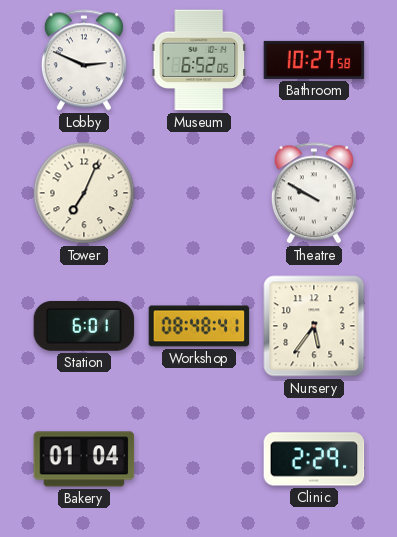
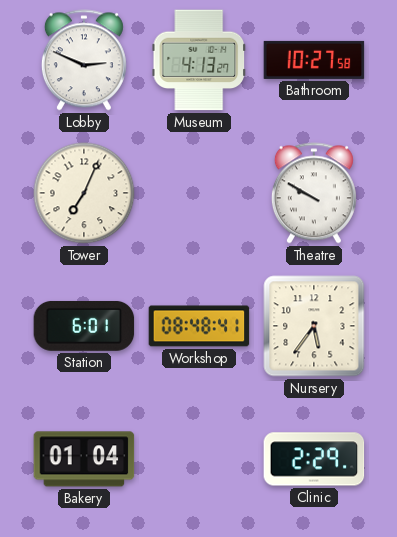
Museum: 6:52 -> 4:13
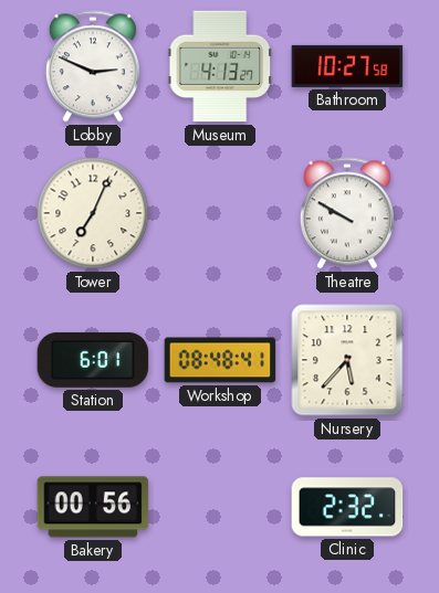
Nursery: 5:36 -> 5:37
Bakery: 01:04 -> 00:56
Clinic: 2:29 -> 2:32
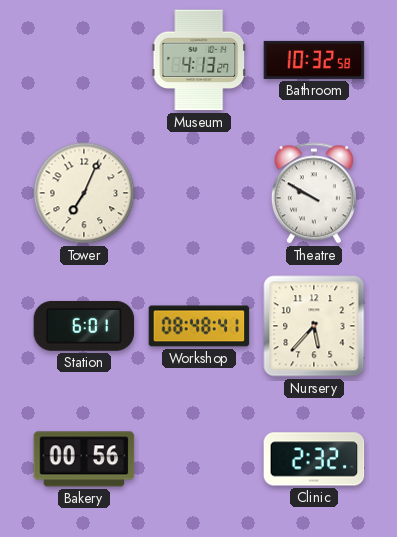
Lobby: 2:49 -> none
Bathroom: 10:27 -> 10:32
